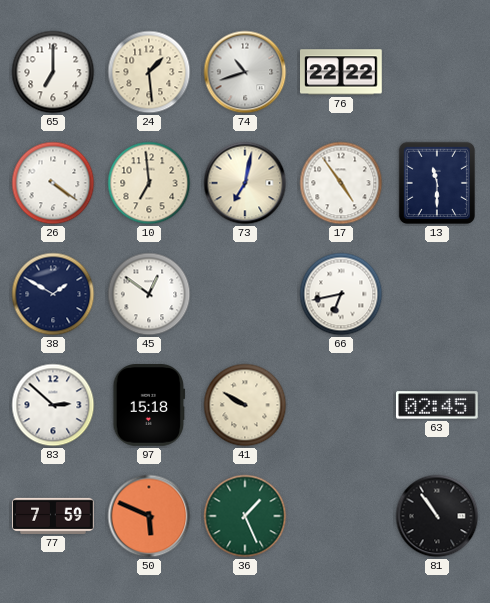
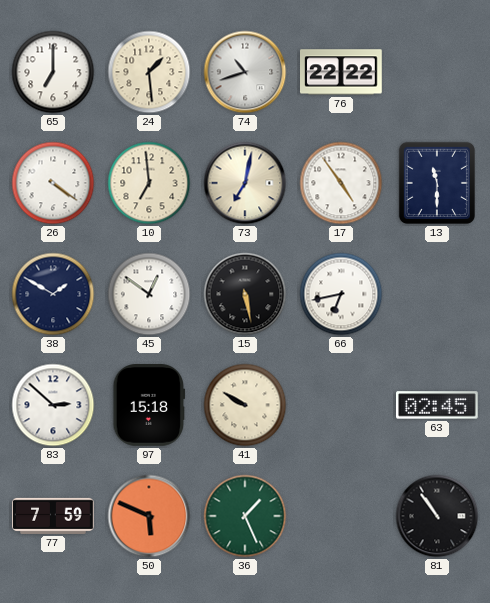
15: none -> 5:28
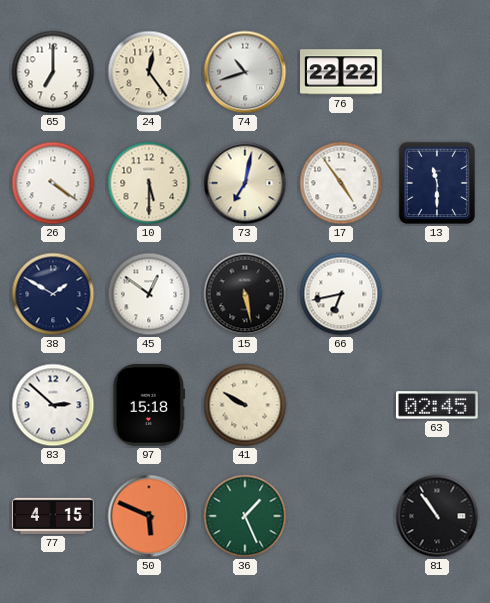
24: 1:29 -> 12:24
10: 6:59 -> 5:30
77: 7:59 -> 4:15
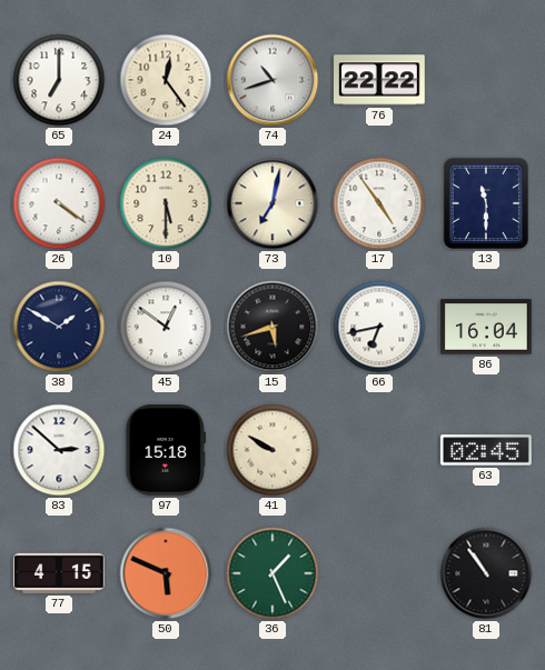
15: 5:28 -> 5:42
86: none -> 16:04
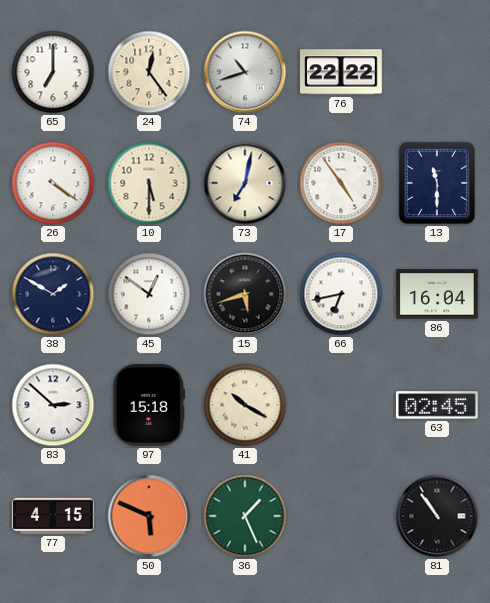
41: 9:50 -> 10:20
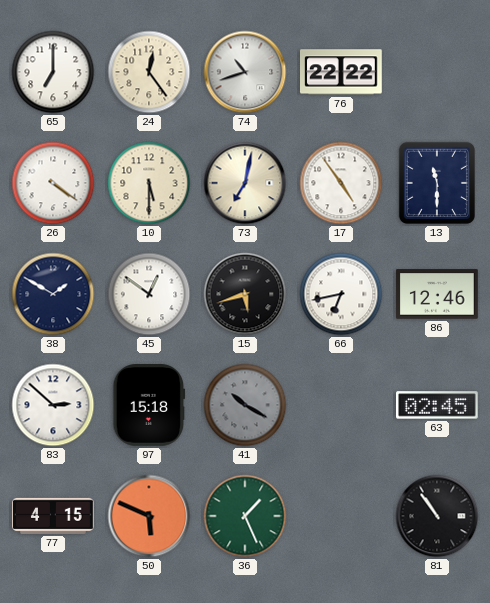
86: 16:04 -> 12:46
41 dial: cream -> grey
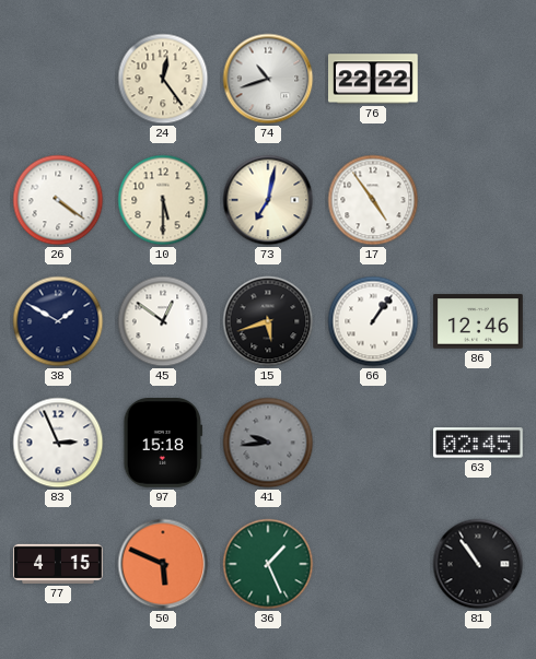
65: 7:00 -> none
13: 11:30 -> none
66: 6:43 -> 1:06
83: 2:52 -> 2:56
41: 10:20 -> 9:44
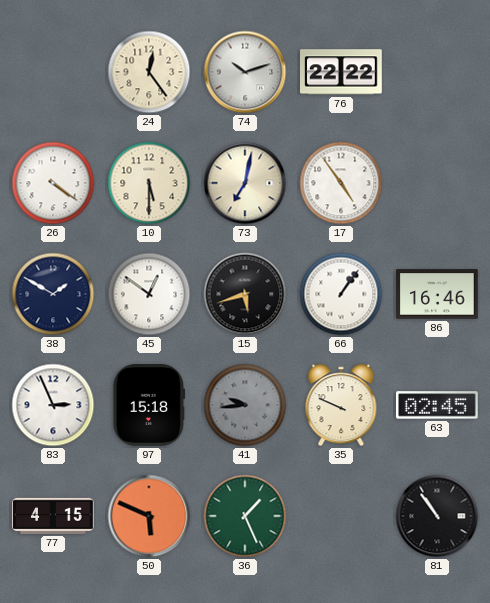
74: 10:42 -> 10:12
86: 12:46 -> 16:46
35: none -> 9:49
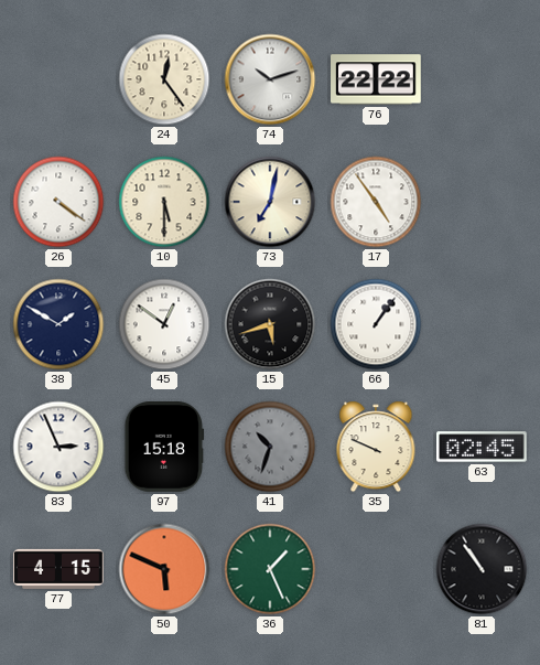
86: 16:46 -> none
41: 9:44 -> 10:33
